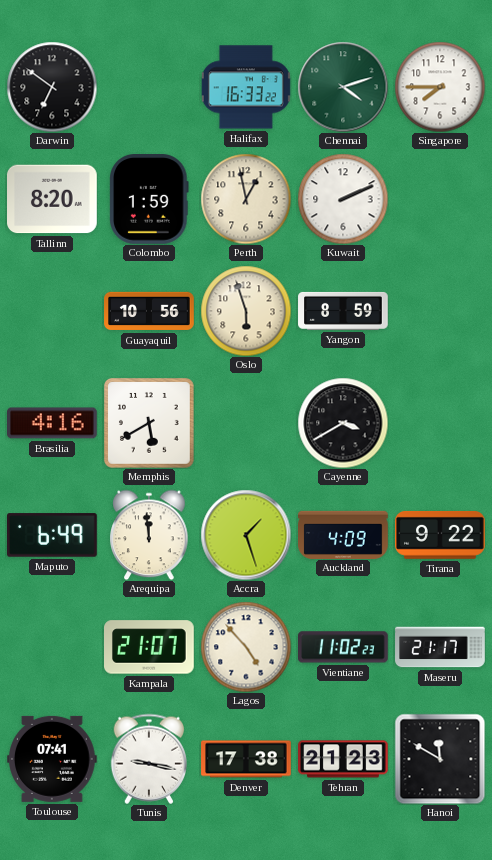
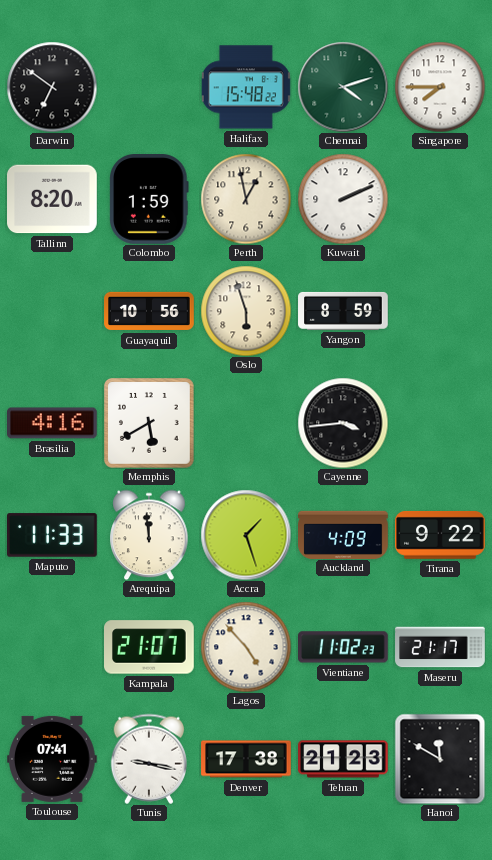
Halifax: 16:33 -> 15:48
Cayenne: 3:40 -> 3:44
Maputo: 6:49 -> 11:33
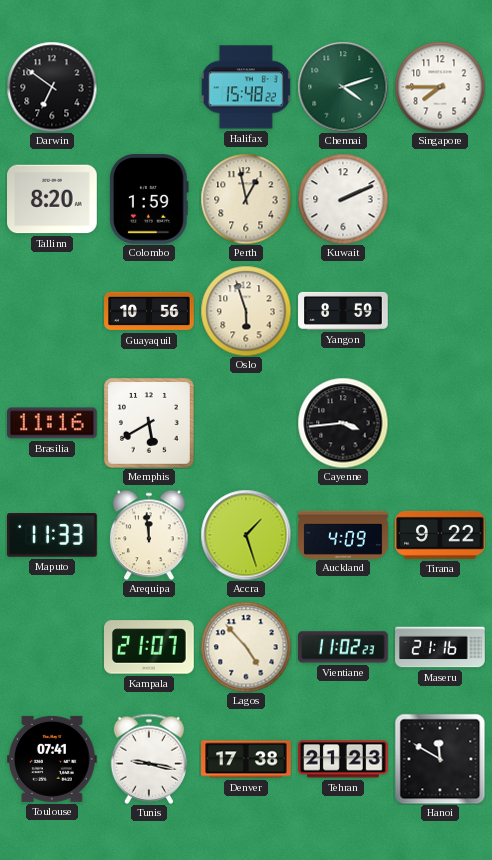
Brasilia: 4:16 -> 11:16
Maseru: 21:17 -> 21:16
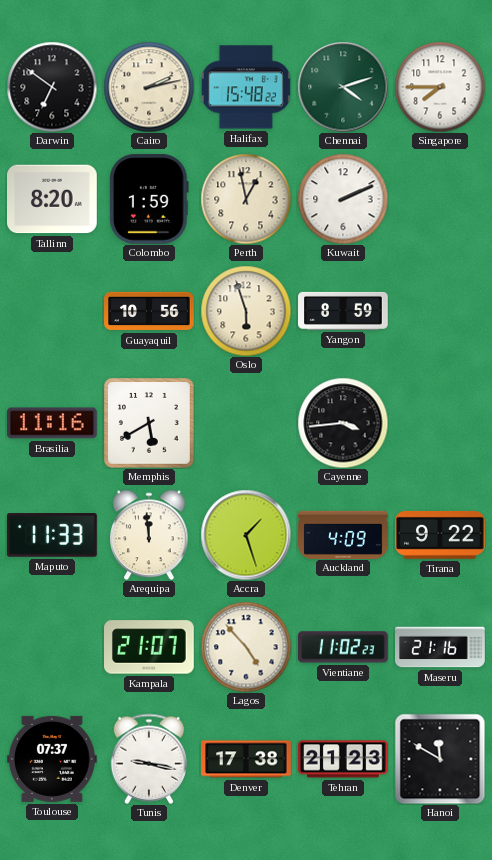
Cairo: none -> 2:13
Toulouse: 07:41 -> 07:37
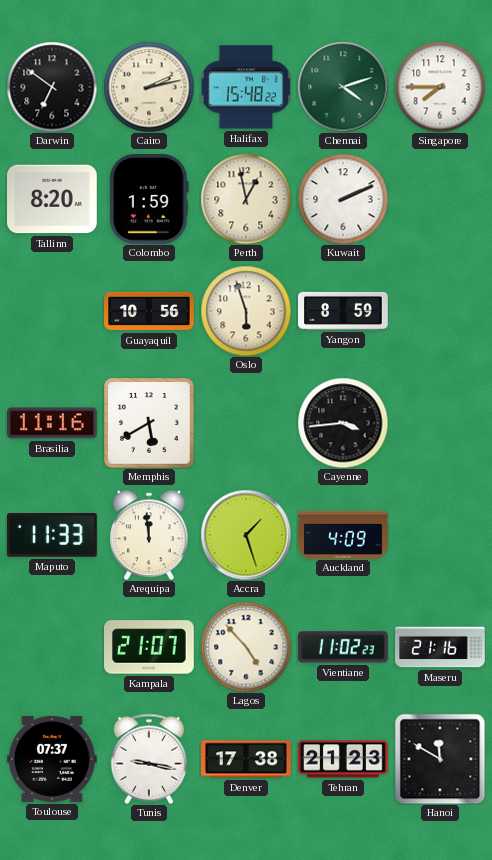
Tirana: 9:22 -> none
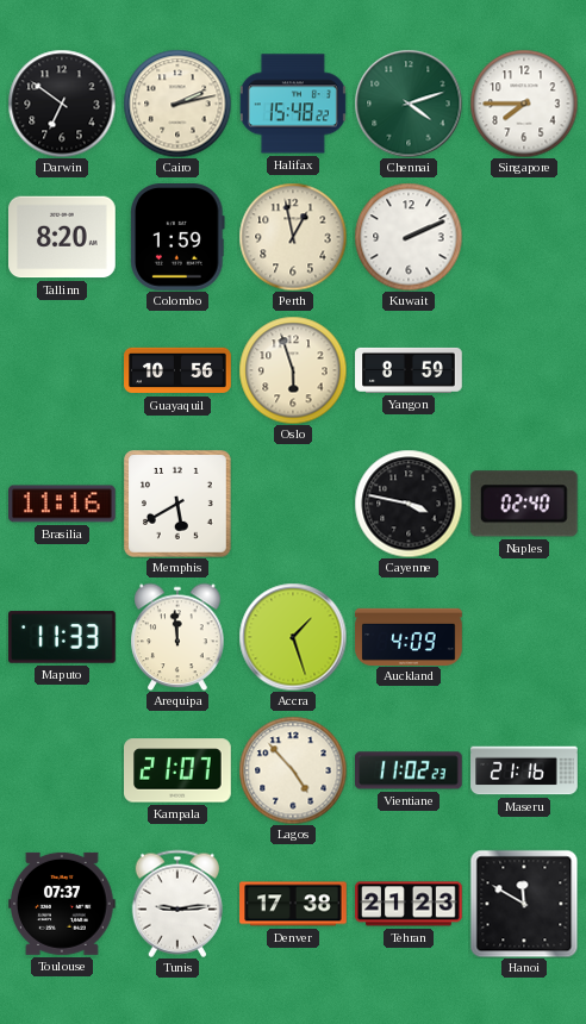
Cayenne: 3:44 -> 3:47
Naples: none -> 02:40
Tunis: 9:17 -> 9:14
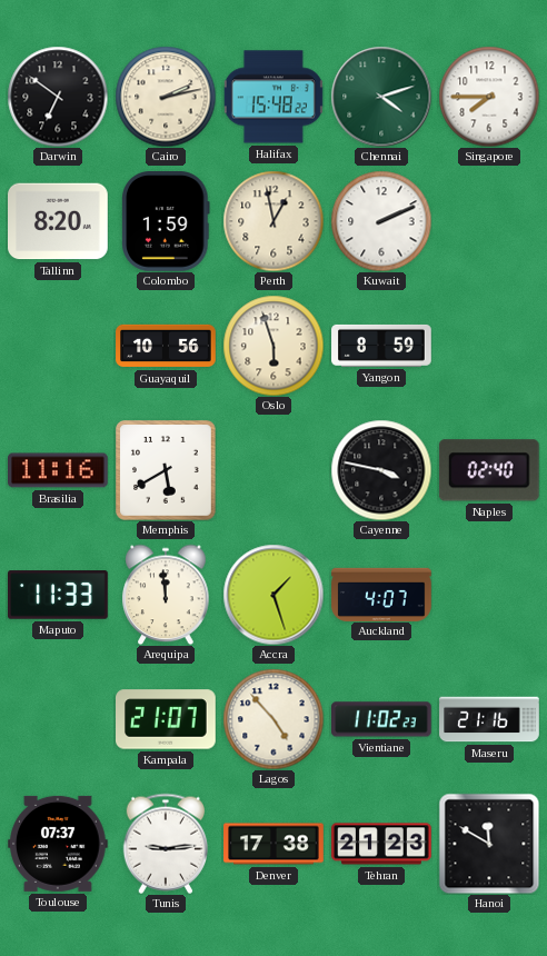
Auckland: 4:09 -> 4:07
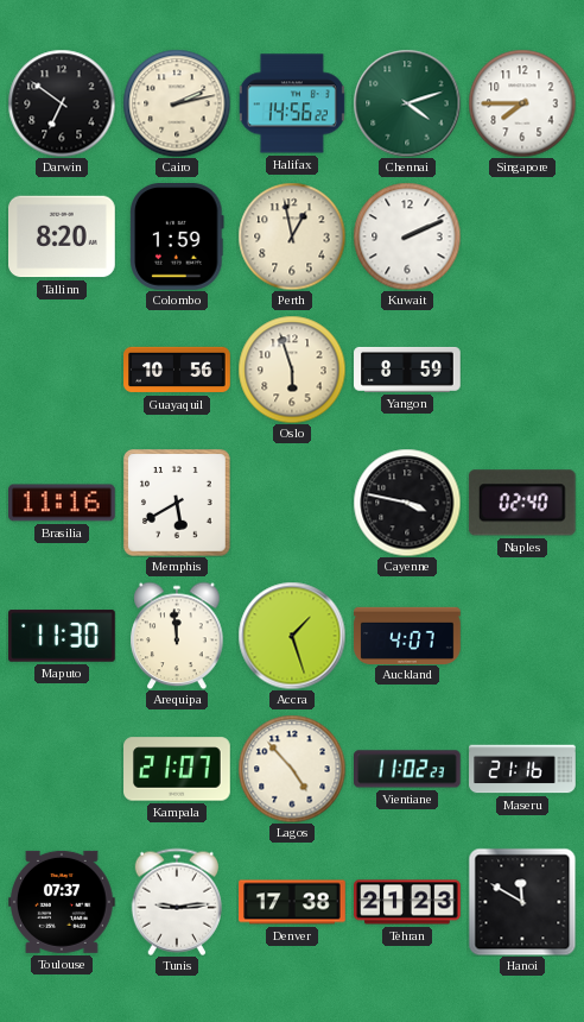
Halifax: 15:48 -> 14:56
Maputo: 11:33 -> 11:30
